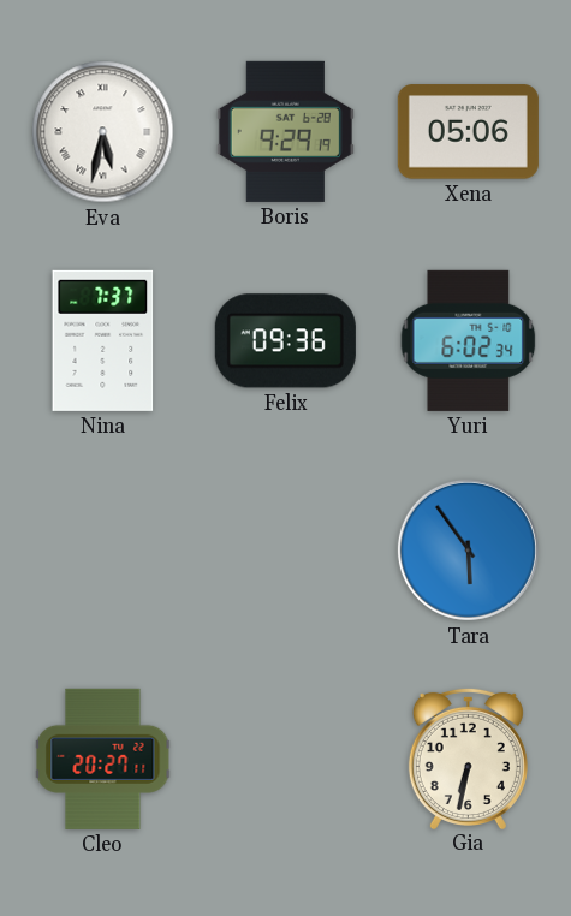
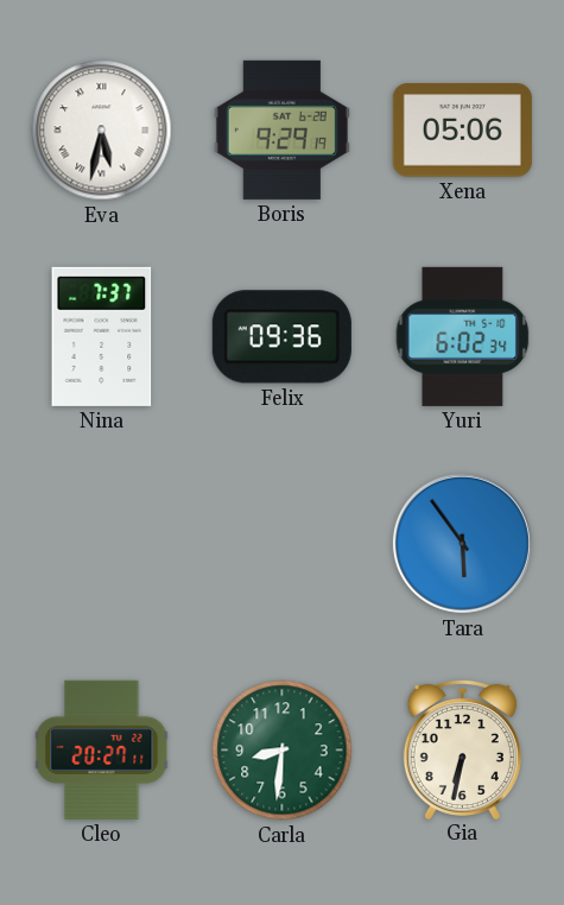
Carla: none -> 8:31
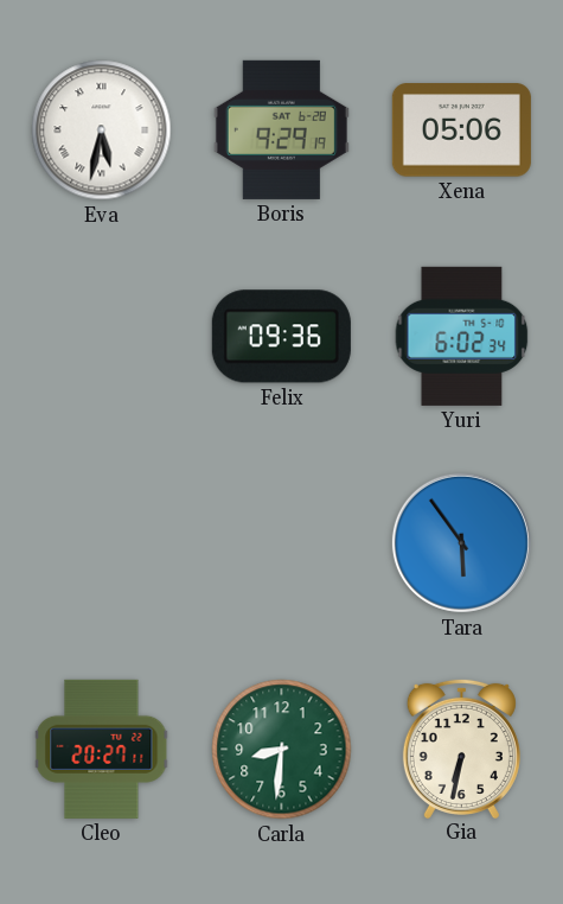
Nina: 7:37 -> none
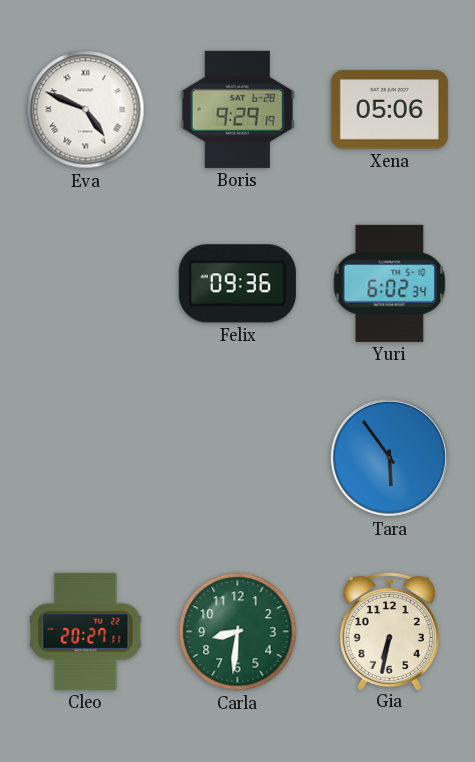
Eva: 5:32 -> 4:49
